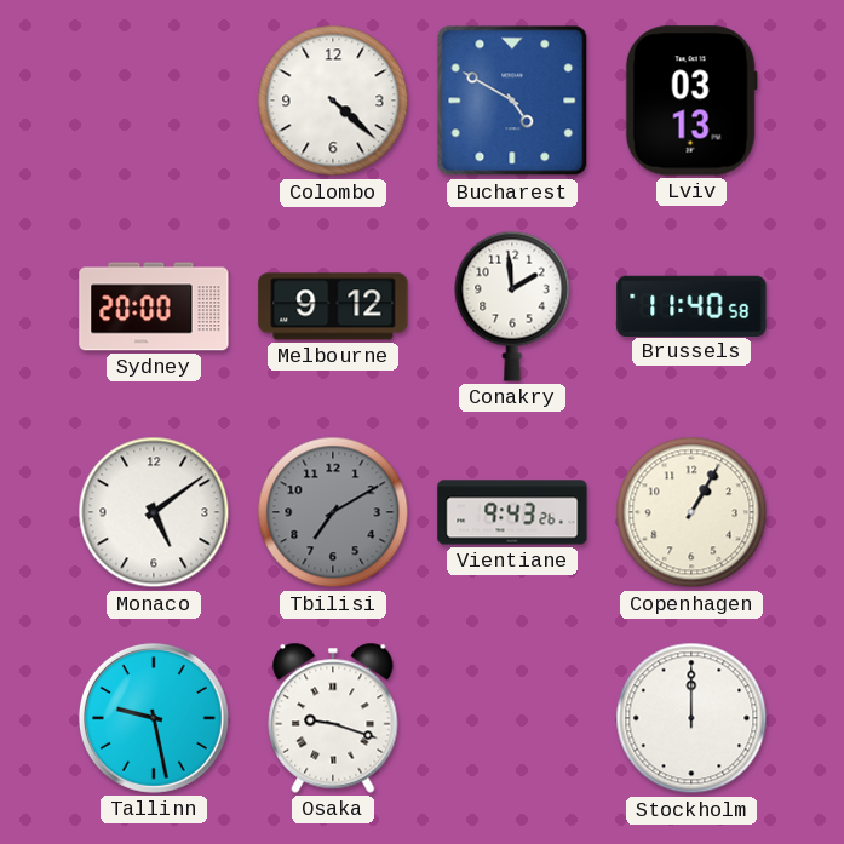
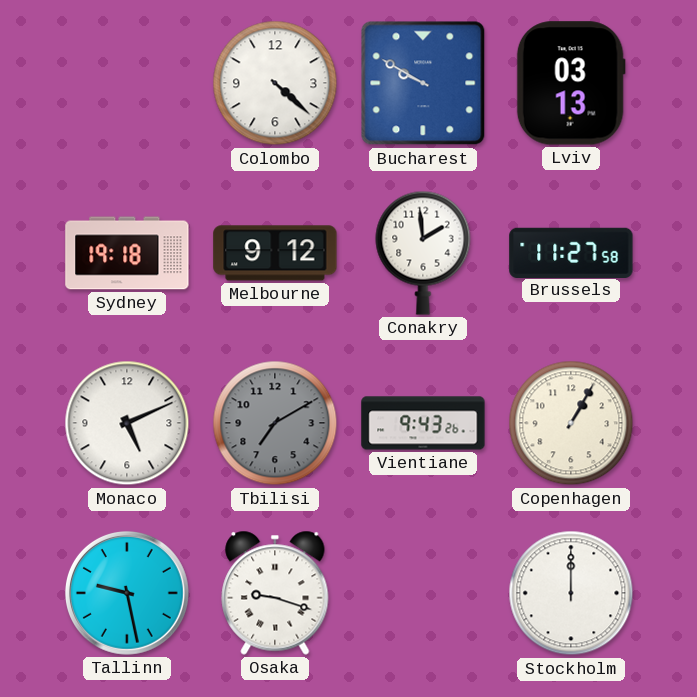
Bucharest: 4:50 -> 9:50
Sydney: 20:00 -> 19:18
Brussels: 11:40 -> 11:27
Monaco: 5:09 -> 5:11
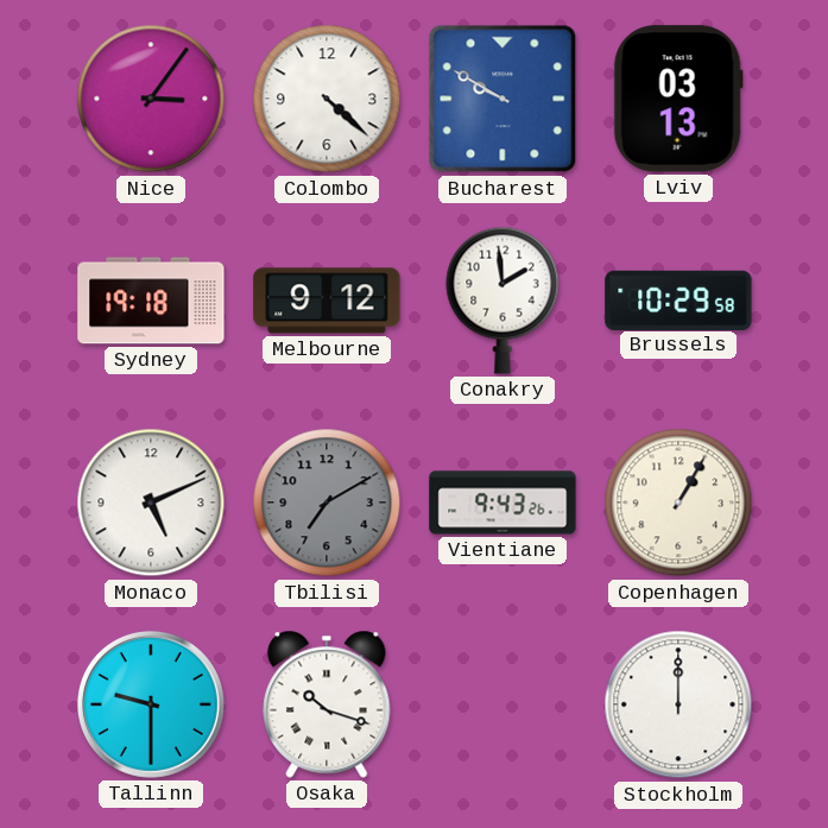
Nice: none -> 3:06
Brussels: 11:27 -> 10:29
Tallinn: 9:28 -> 9:30
Osaka: 9:18 -> 10:18
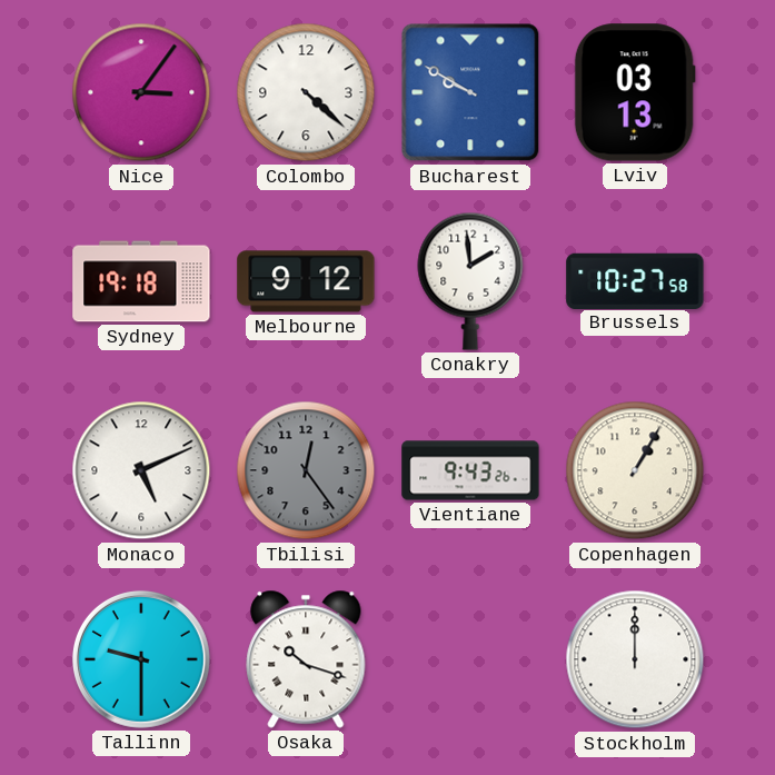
Brussels: 10:29 -> 10:27
Tbilisi: 7:10 -> 12:24
